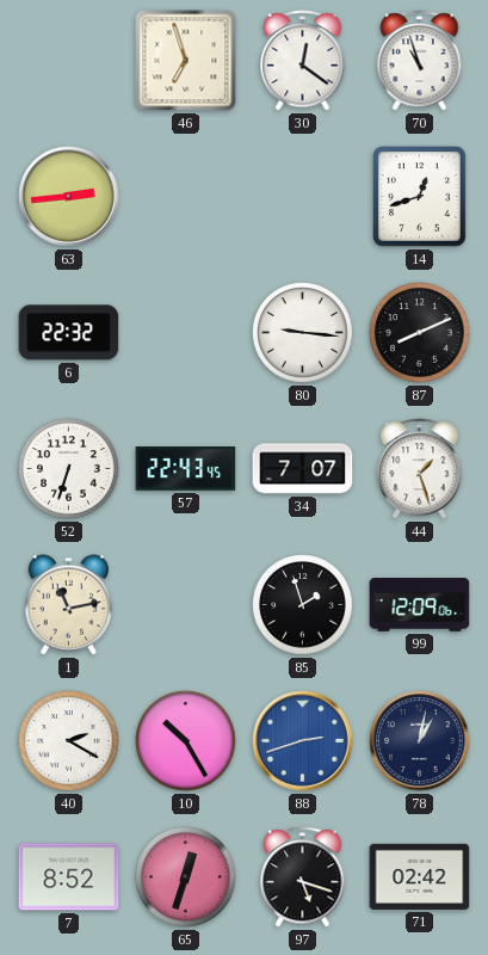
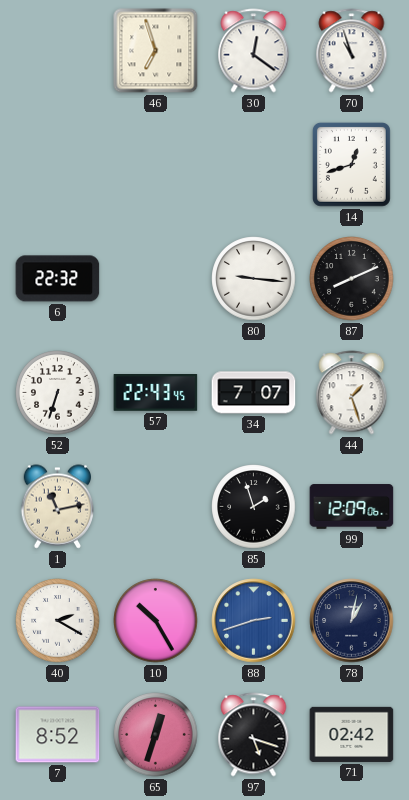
63: 2:44 -> none
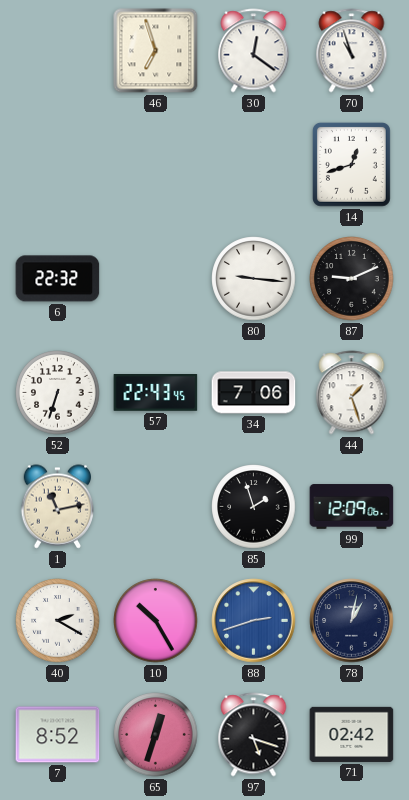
87: 8:11 -> 9:11
34: 7:07 -> 7:06
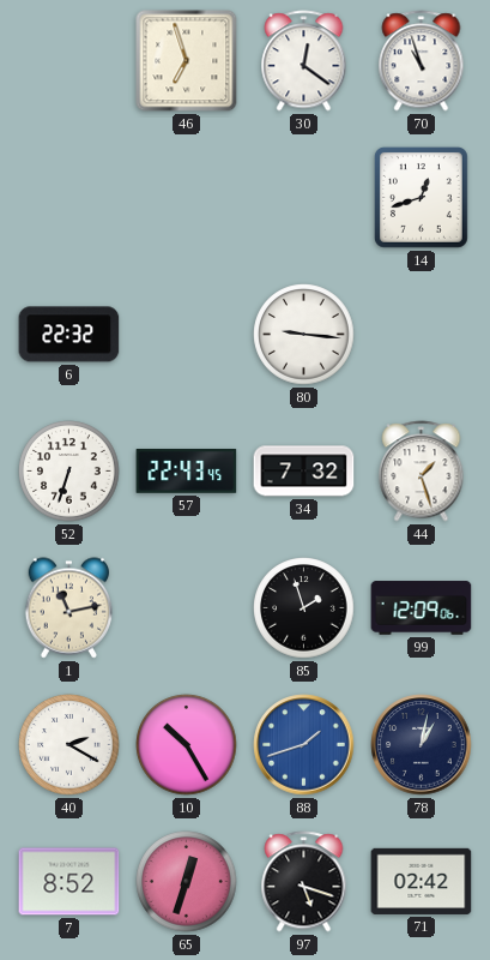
87: 9:11 -> none
34: 7:06 -> 7:32
88: 2:42 -> 1:42
